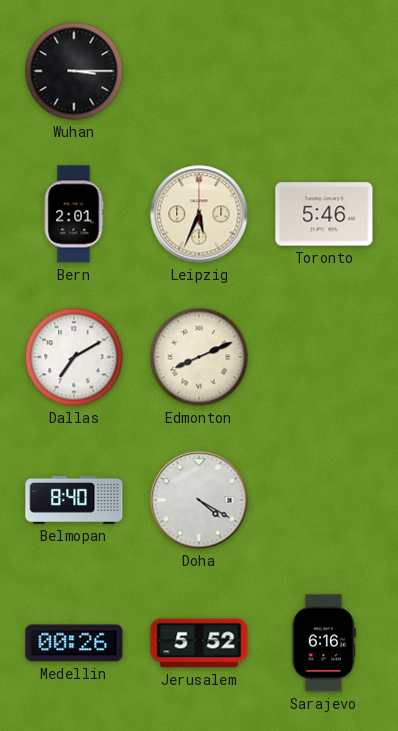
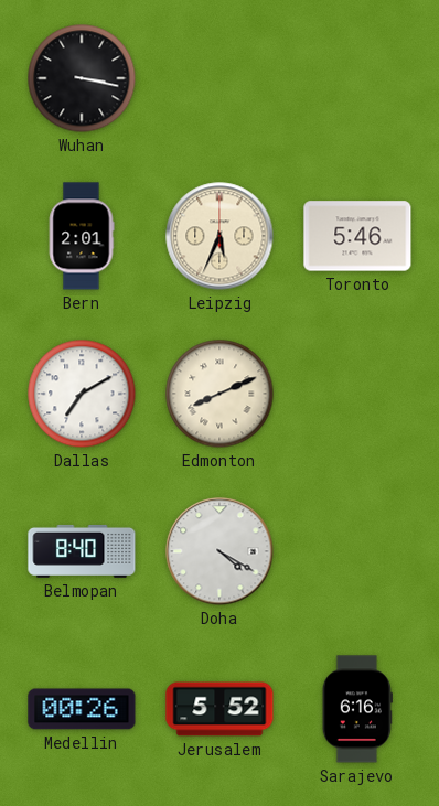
Wuhan: 3:15 -> 3:17
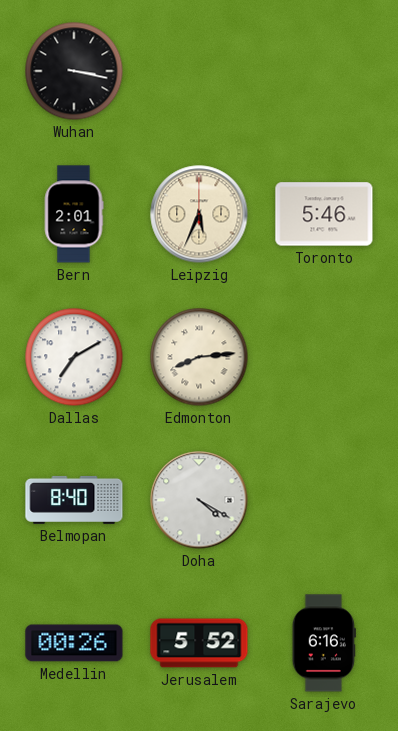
Edmonton: 8:11 -> 8:14
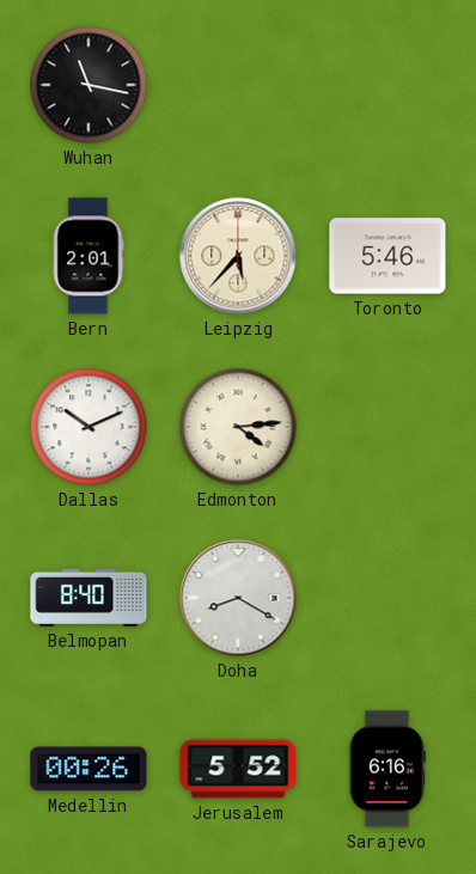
Wuhan: 3:17 -> 11:17
Leipzig: 5:34 -> 5:37
Dallas: 7:10 -> 10:11
Edmonton: 8:14 -> 4:14
Doha: 4:20 -> 8:20
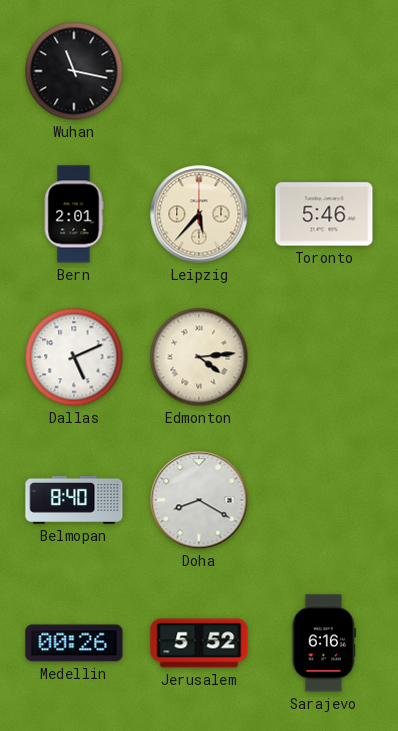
Dallas: 10:11 -> 5:11
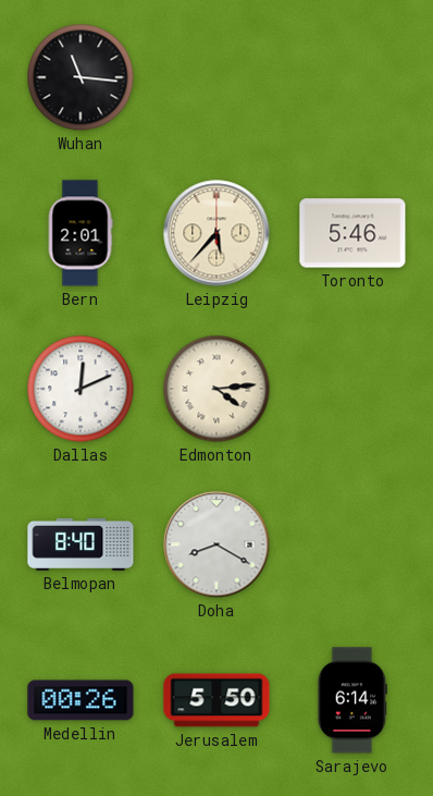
Wuhan: 11:17 -> 11:16
Dallas: 5:11 -> 12:11
Jerusalem: 5:52 -> 5:50
Sarajevo: 6:16 -> 6:14
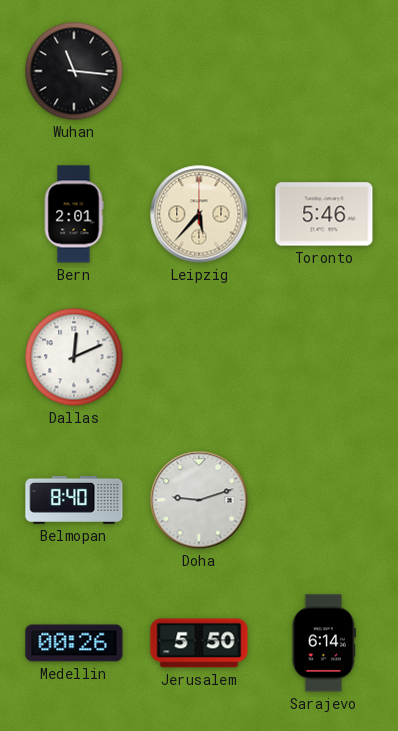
Edmonton: 4:14 -> none
Doha: 8:20 -> 9:12
